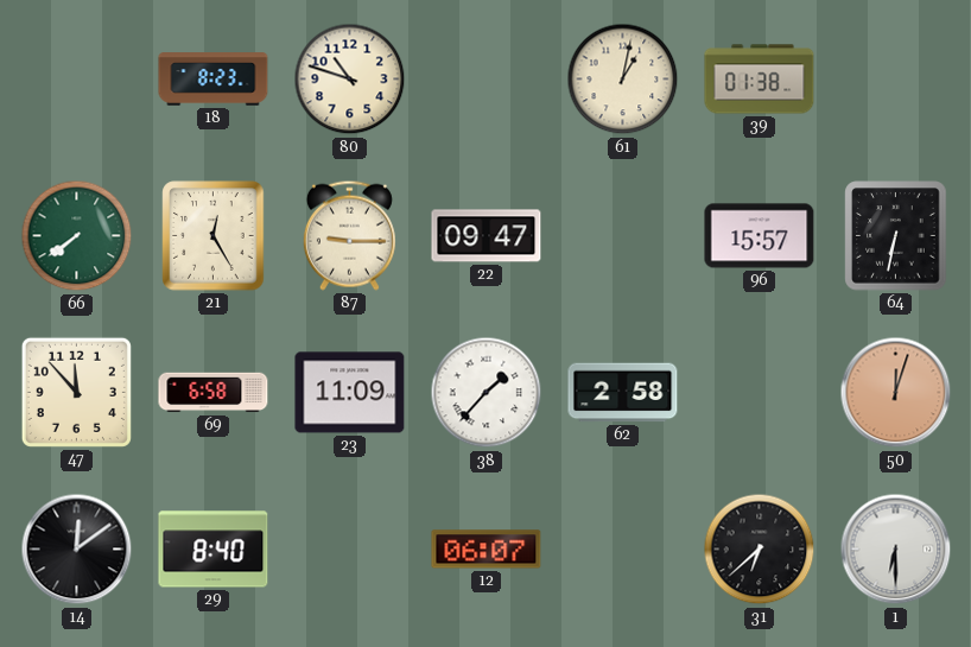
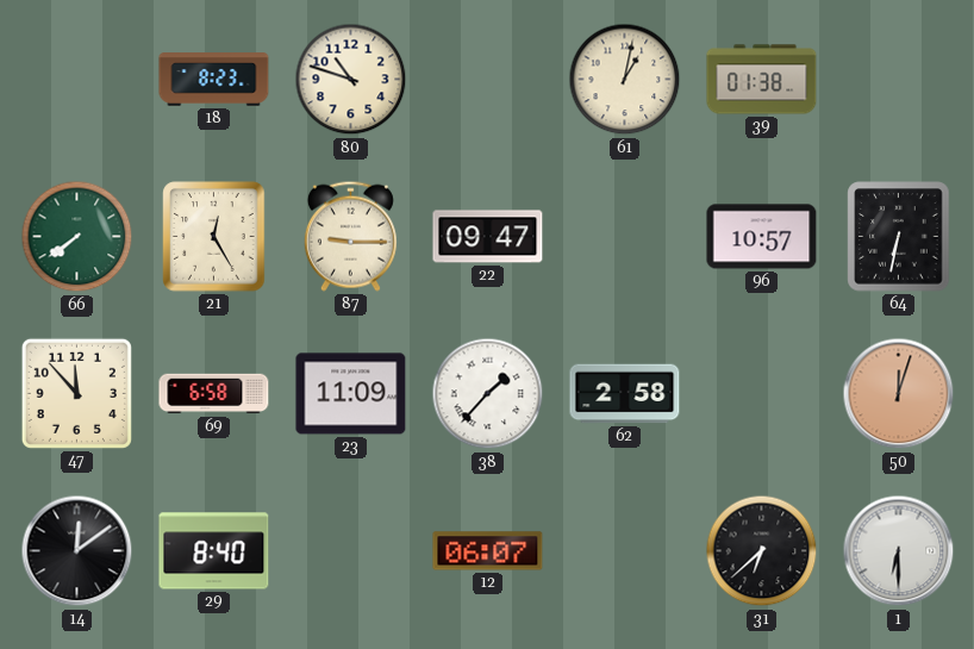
96: 15:57 -> 10:57
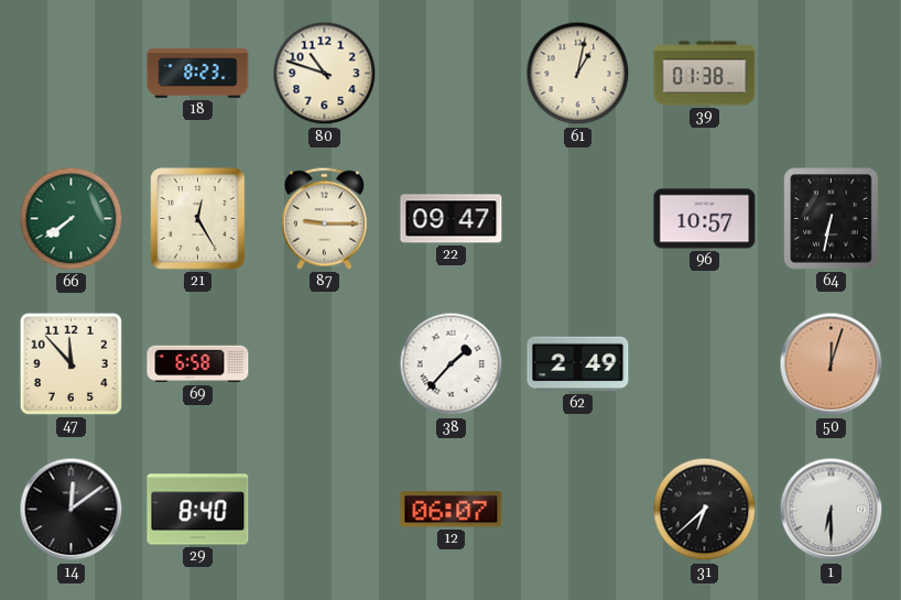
23: 11:09 -> none
62: 2:58 -> 2:49
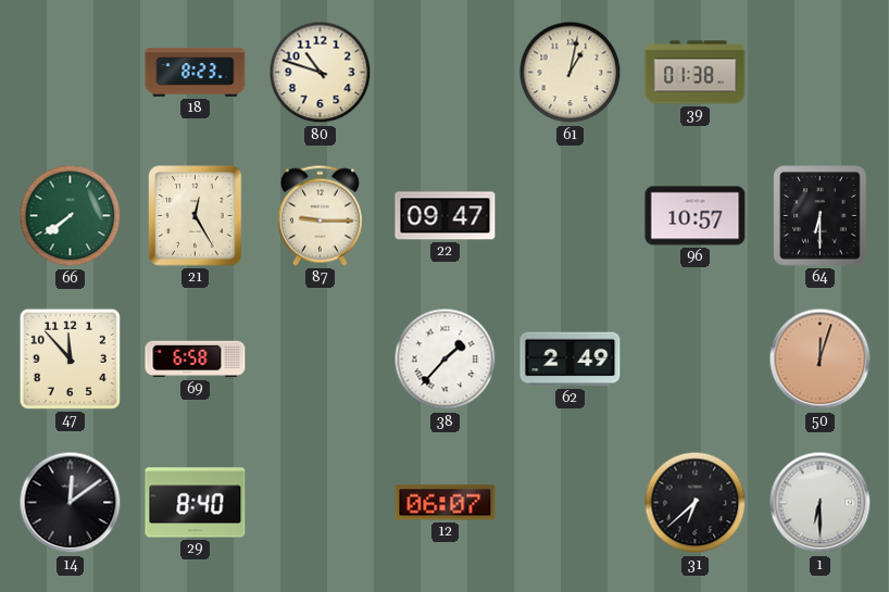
64: 6:32 -> 6:30
